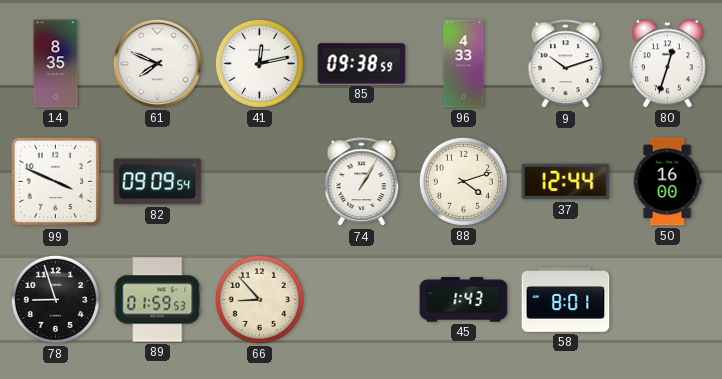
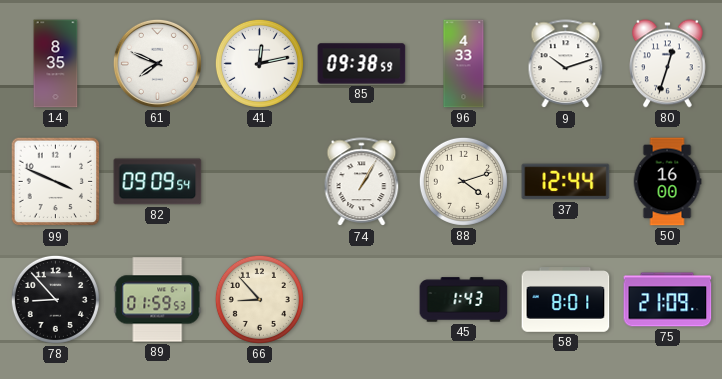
78: 8:57 -> 8:53
75: none -> 21:09
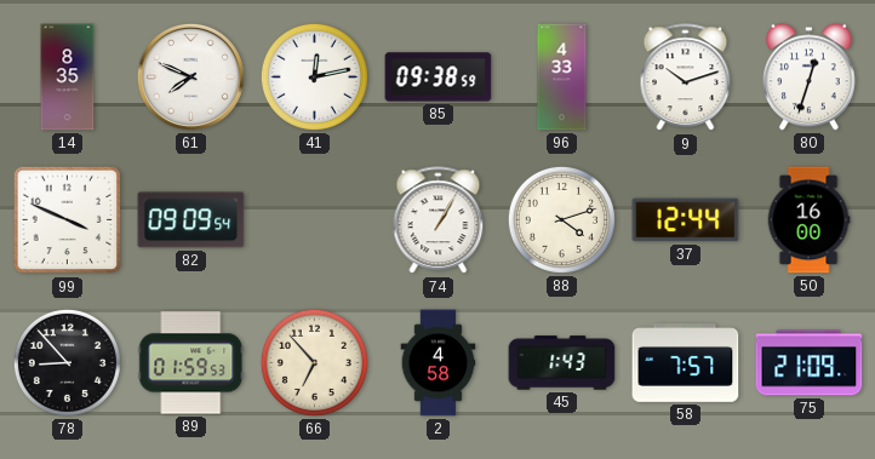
66: 8:53 -> 6:53
2: none -> 4:58
58: 8:01 -> 7:57
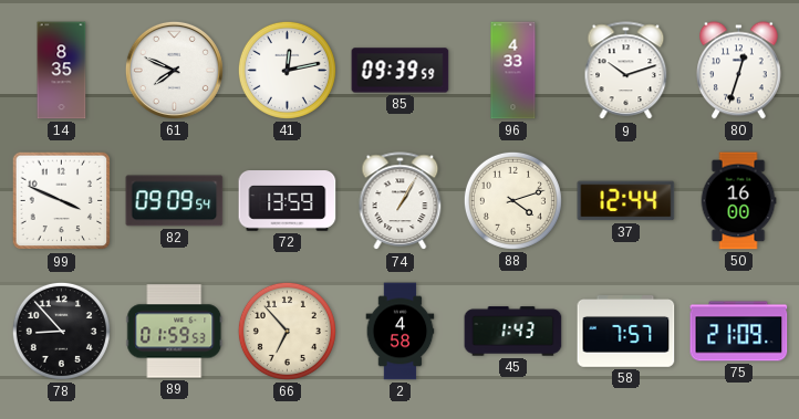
85: 09:38 -> 09:39
72: none -> 13:59
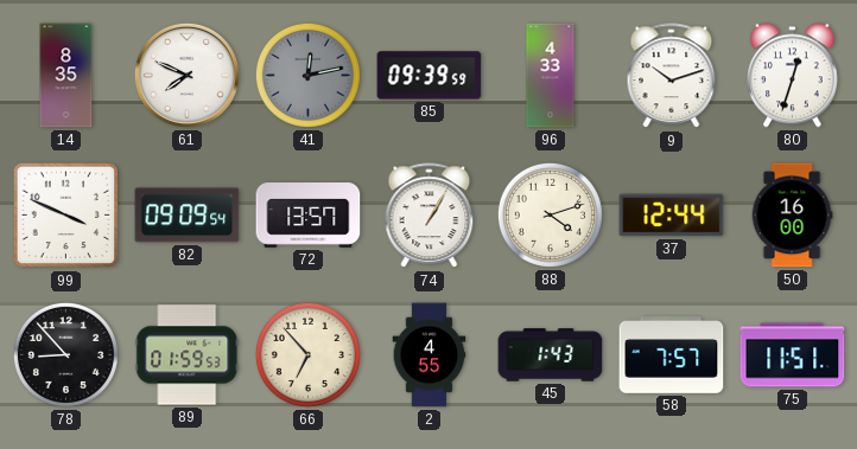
41 dial: white -> grey
72: 13:59 -> 13:57
2: 4:58 -> 4:55
75: 21:09 -> 11:51
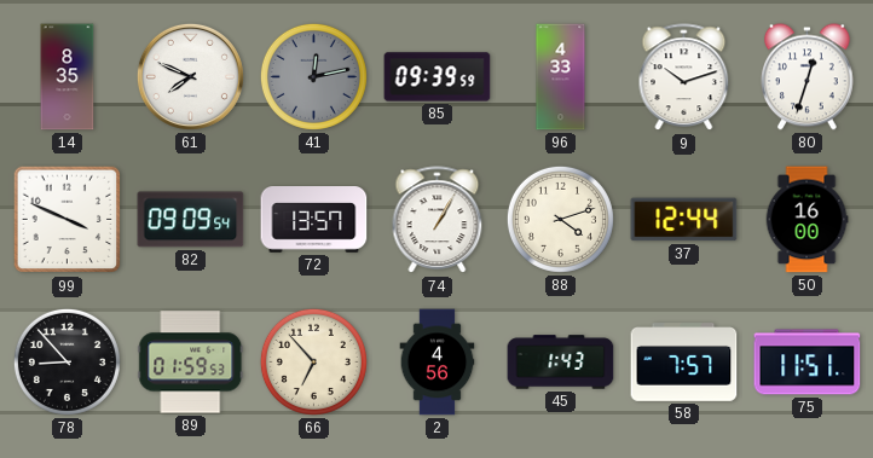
2: 4:55 -> 4:56
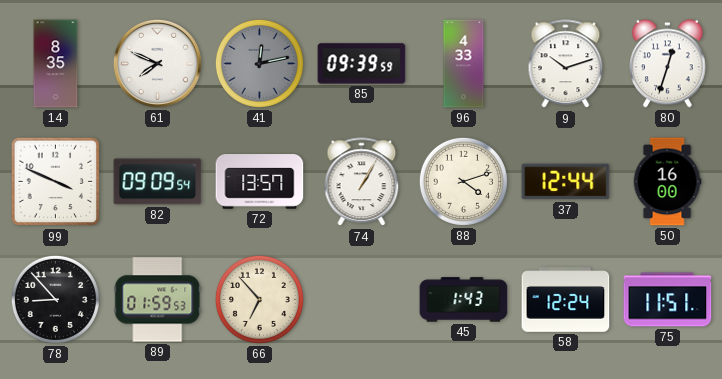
2: 4:56 -> none
58: 7:57 -> 12:24
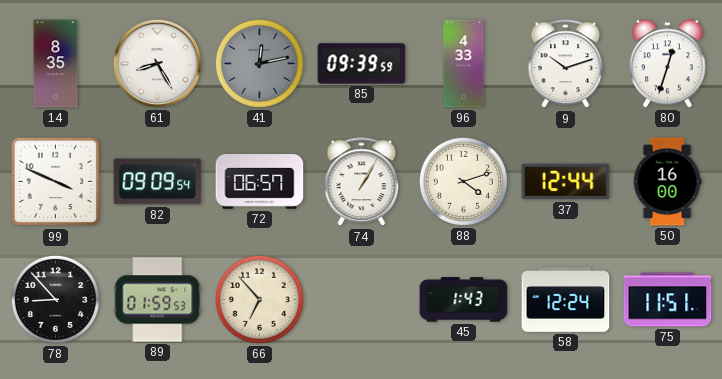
61: 7:49 -> 8:25
72: 13:57 -> 06:57
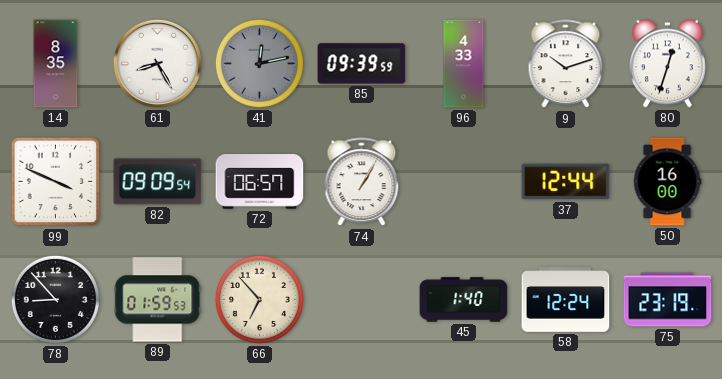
88: 4:12 -> none
45: 1:43 -> 1:40
75: 11:51 -> 23:19
